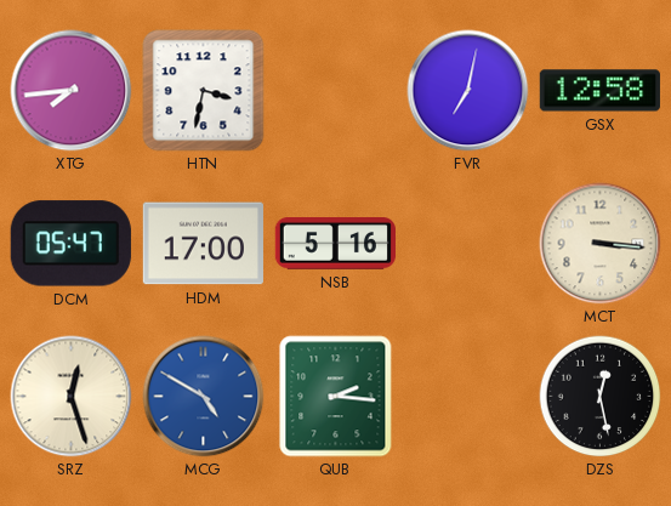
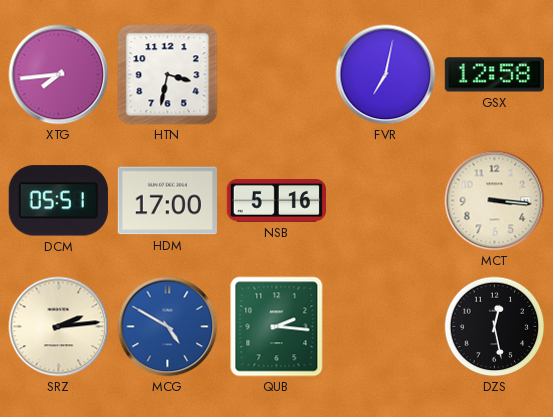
DCM: 05:47 -> 05:51
SRZ: 12:27 -> 2:14
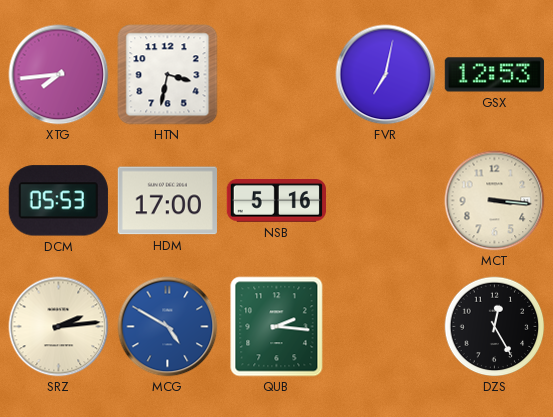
GSX: 12:58 -> 12:53
DCM: 05:51 -> 05:53
DZS: 12:28 -> 12:25
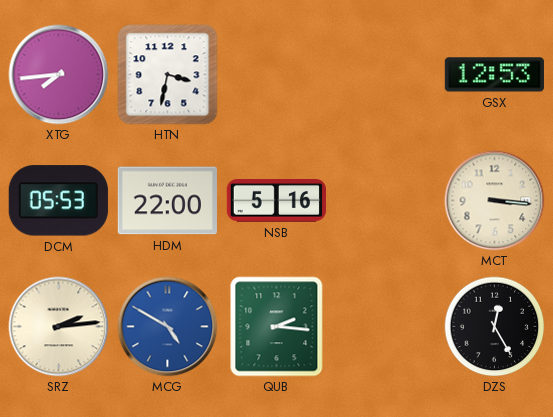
FVR: 7:02 -> none
HDM: 17:00 -> 22:00
